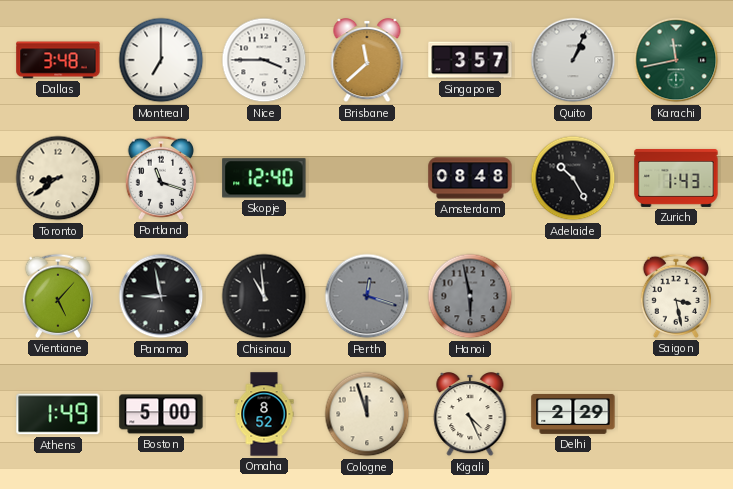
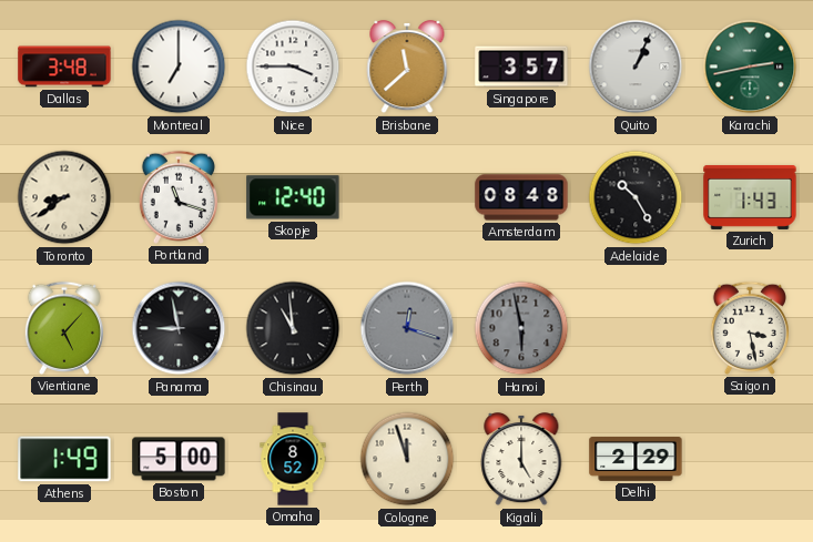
Karachi: 11:43 -> 2:43
Kigali: 4:26 -> 5:00
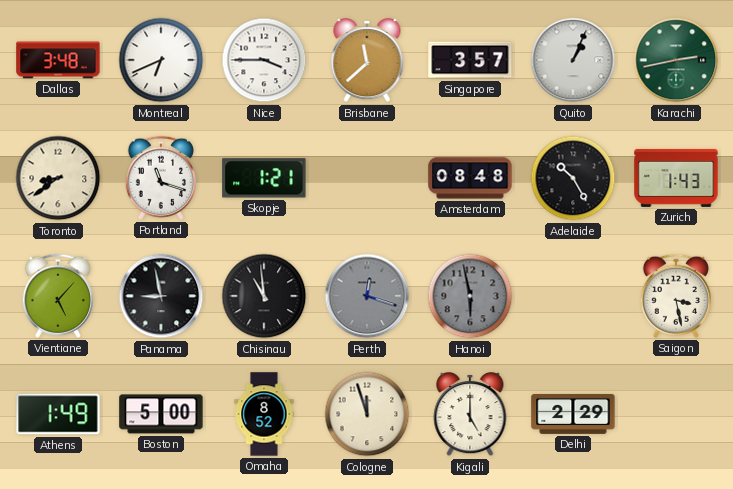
Montreal: 7:00 -> 6:41
Skopje: 12:40 -> 1:21
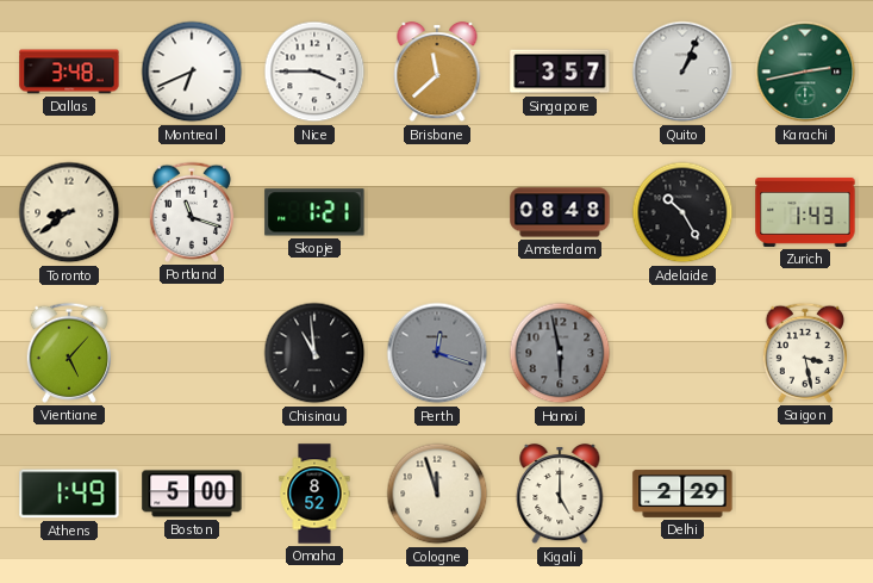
Panama: 8:58 -> none
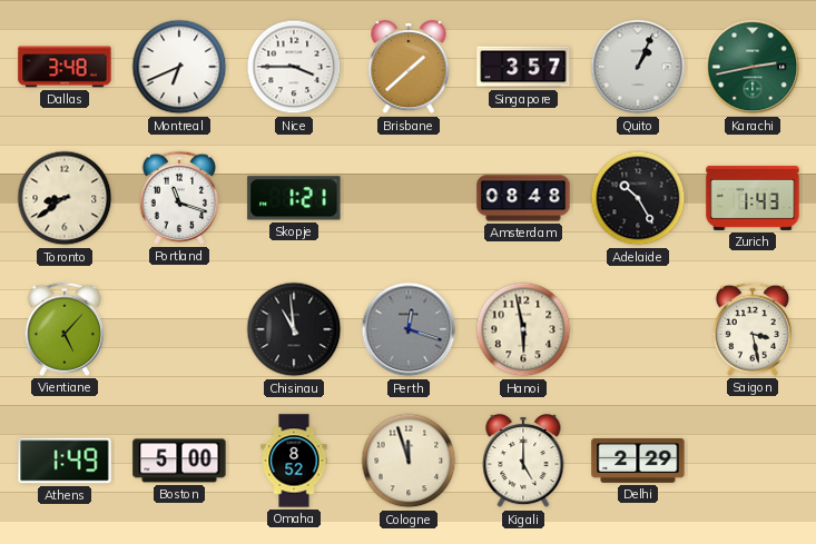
Brisbane: 11:38 -> 1:38
Hanoi dial: grey -> cream
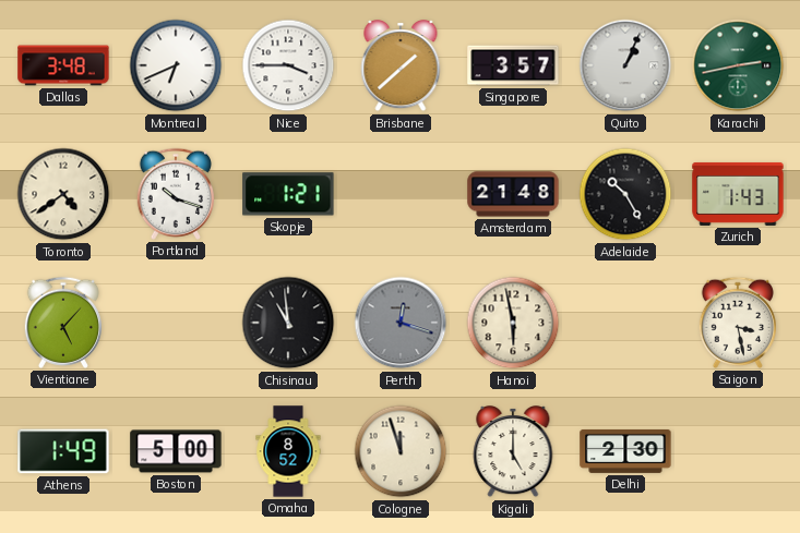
Toronto: 8:39 -> 4:39
Portland: 11:18 -> 10:18
Amsterdam: 08:48 -> 21:48
Delhi: 2:29 -> 2:30
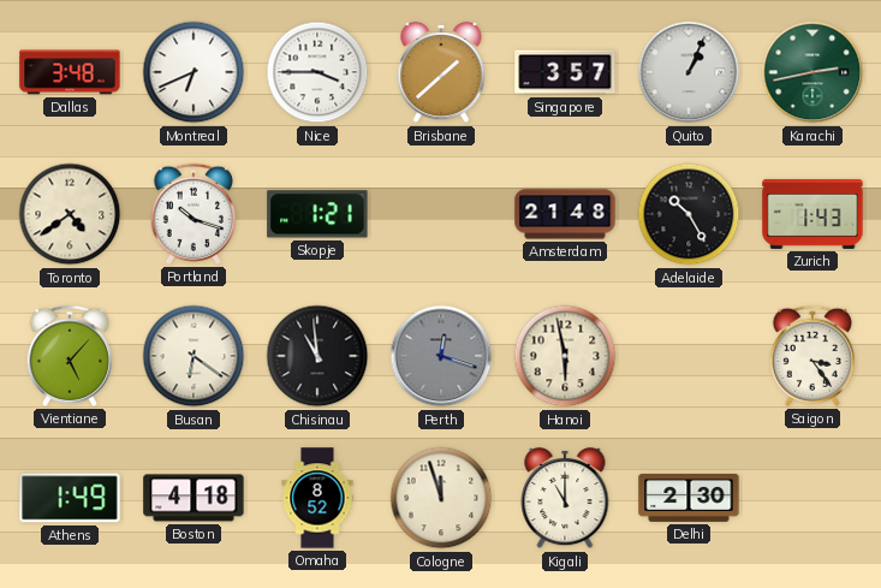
Busan: none -> 6:21
Saigon: 3:28 -> 3:24
Boston: 5:00 -> 4:18
Kigali: 5:00 -> 11:00
